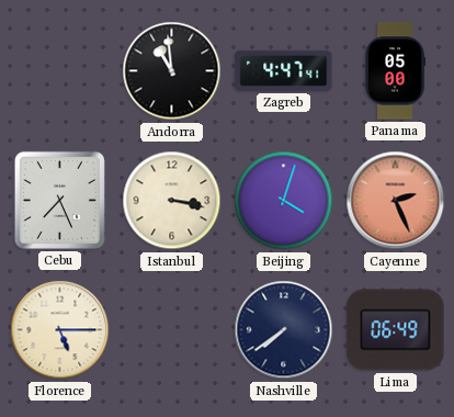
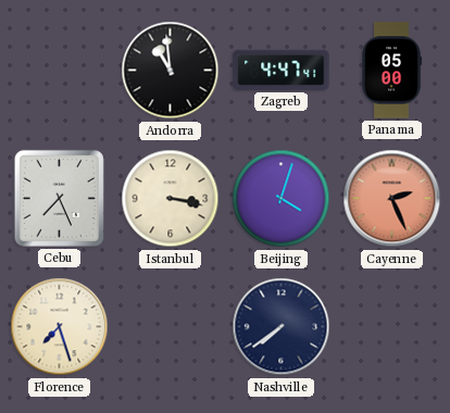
Florence: 5:15 -> 7:27
Lima: 06:49 -> none
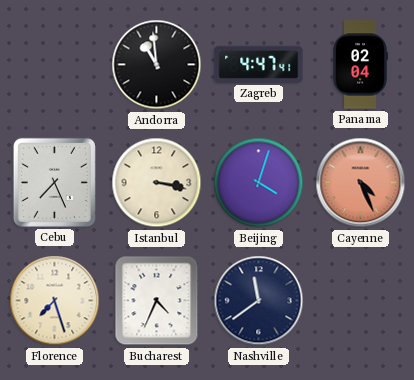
Panama: 05:00 -> 02:04
Cayenne: 2:26 -> 4:26
Bucharest: none -> 4:34
Nashville: 7:39 -> 11:39
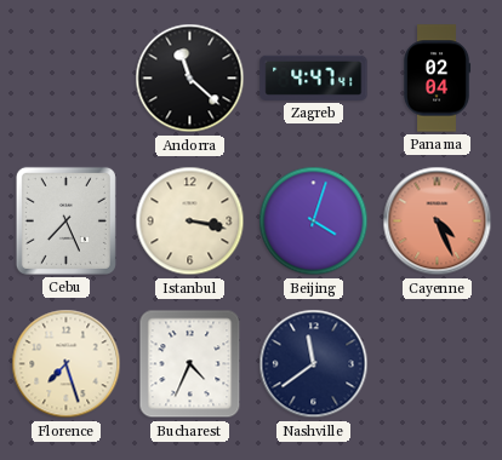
Andorra: 10:59 -> 11:22
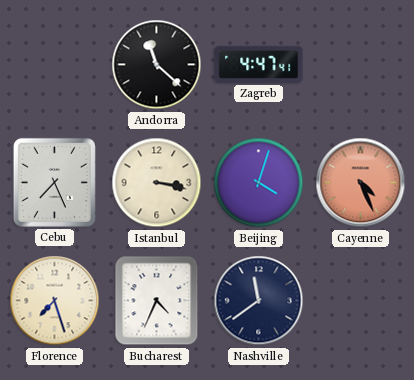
Panama: 02:04 -> none
